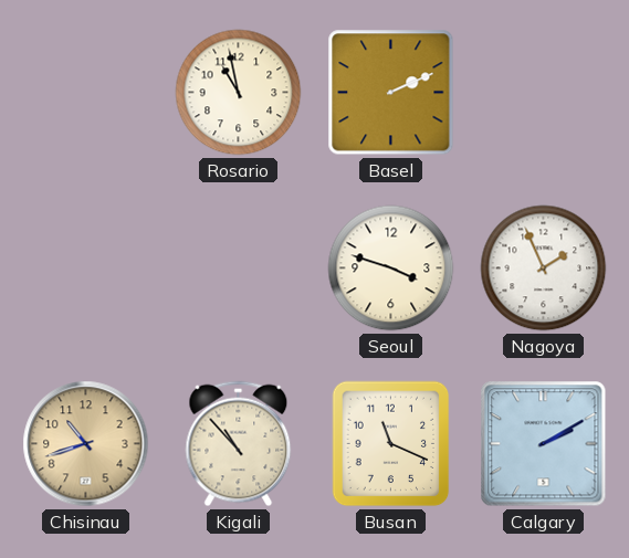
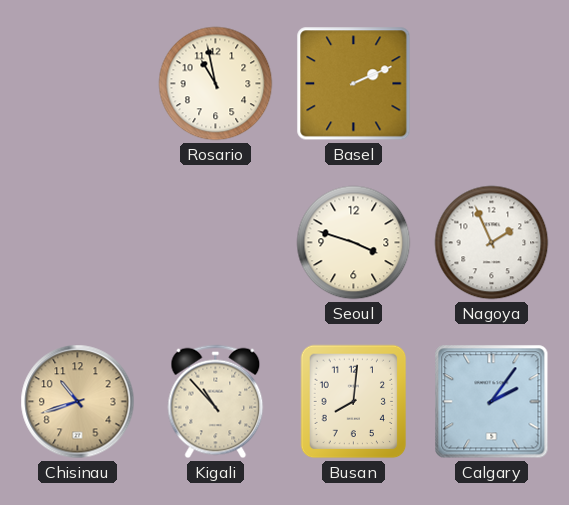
Busan: 11:19 -> 8:01
Calgary: 2:10 -> 2:06
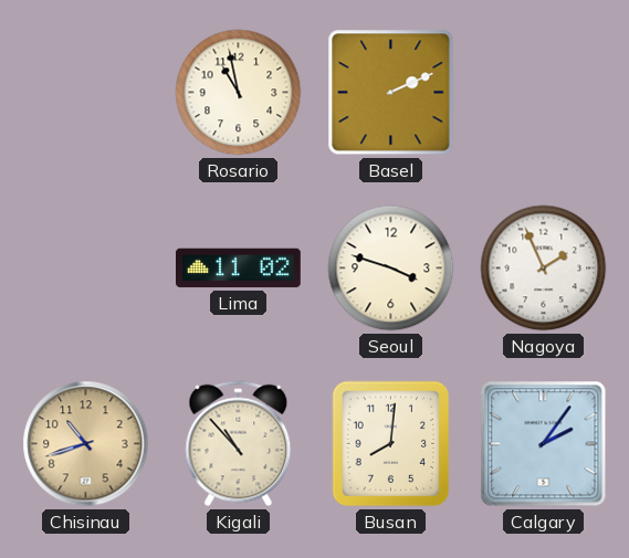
Lima: none -> 11:02
